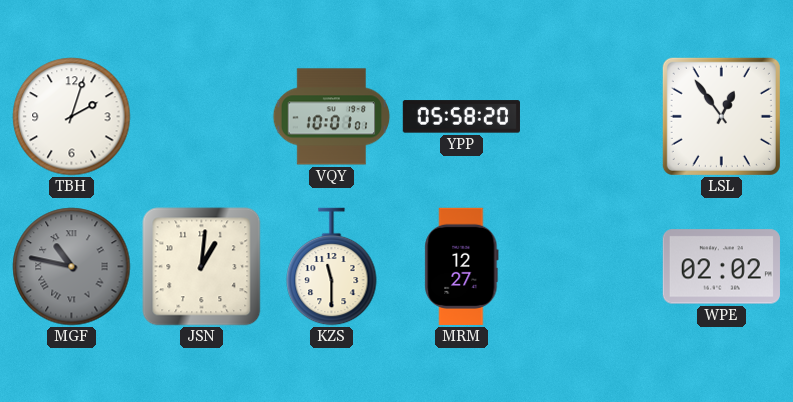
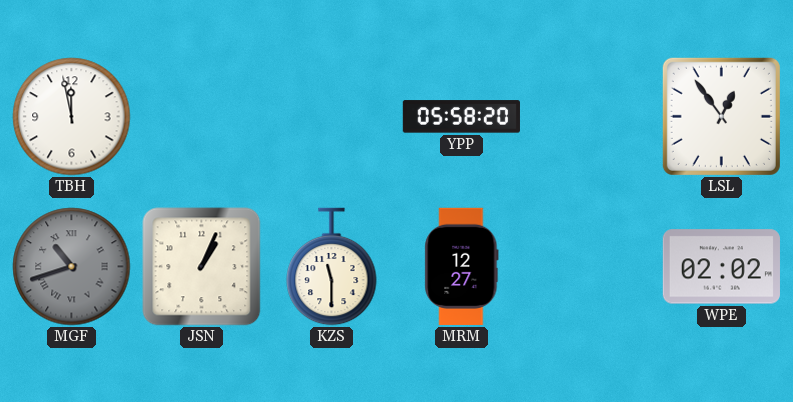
TBH: 2:03 -> 11:58
VQY: 10:01 -> none
MGF: 10:47 -> 10:42
JSN: 1:01 -> 1:04
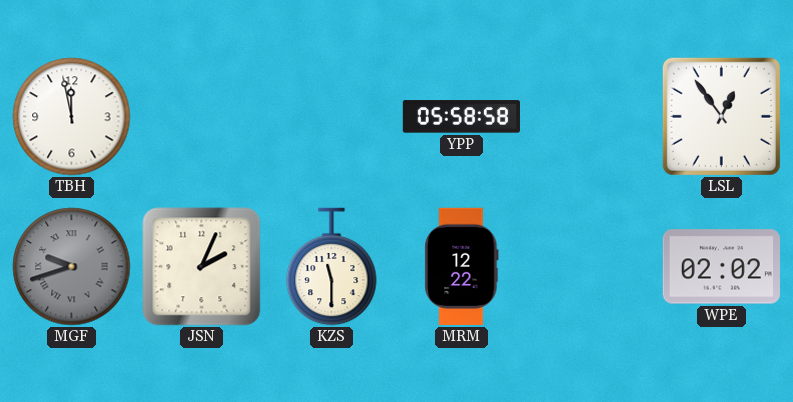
YPP: 05:58:20 -> 05:58:58
MGF: 10:42 -> 9:42
JSN: 1:04 -> 2:04
MRM: 12:27 -> 12:22
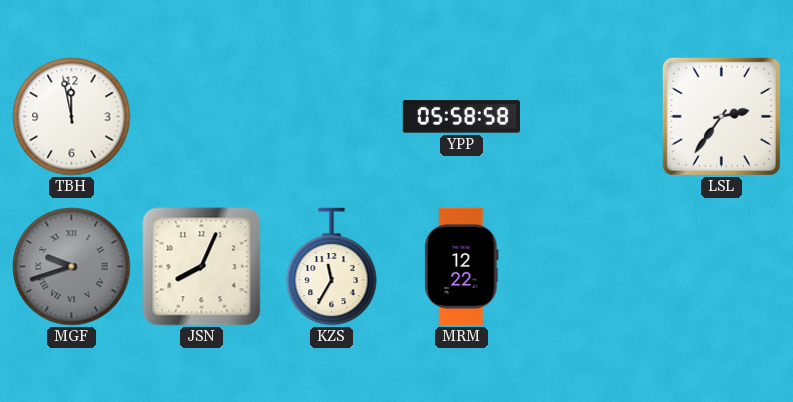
LSL: 12:54 -> 2:36
JSN: 2:04 -> 8:04
KZS: 11:30 -> 11:35
WPE: 02:02 -> none
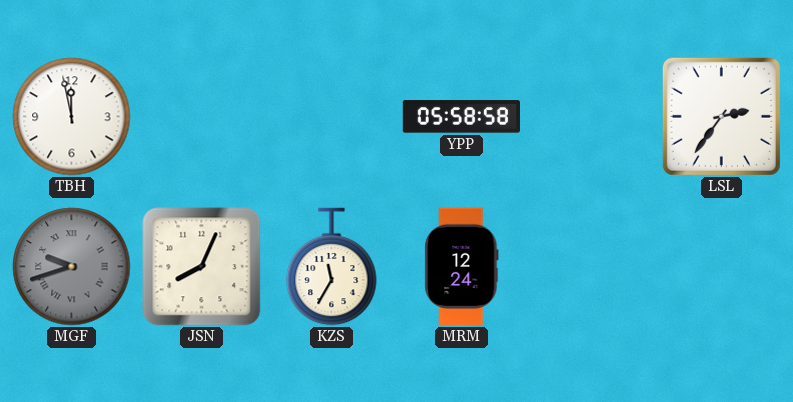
MRM: 12:22 -> 12:24
